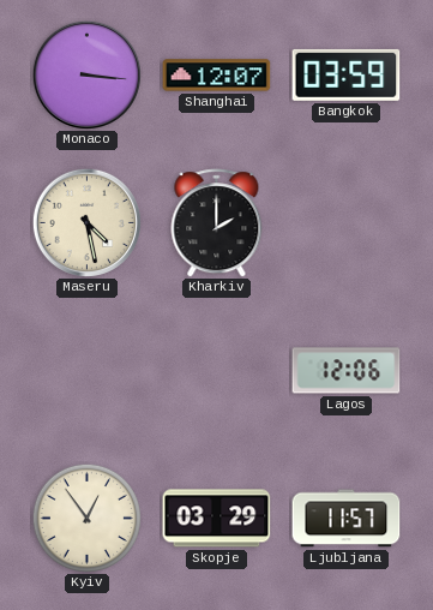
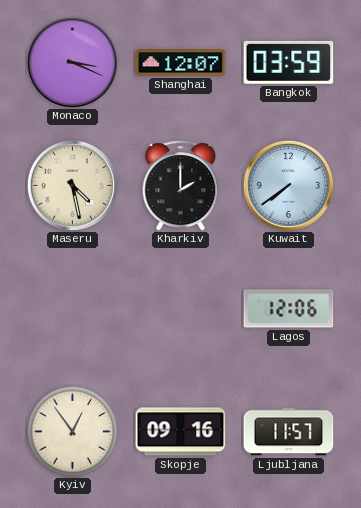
Monaco: 3:16 -> 3:19
Kuwait: none -> 7:39
Skopje: 03:29 -> 09:16
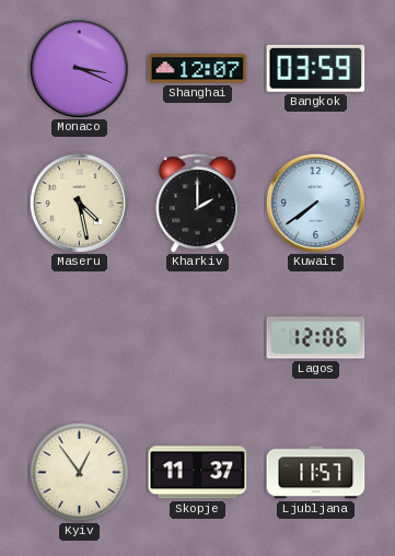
Skopje: 09:16 -> 11:37
